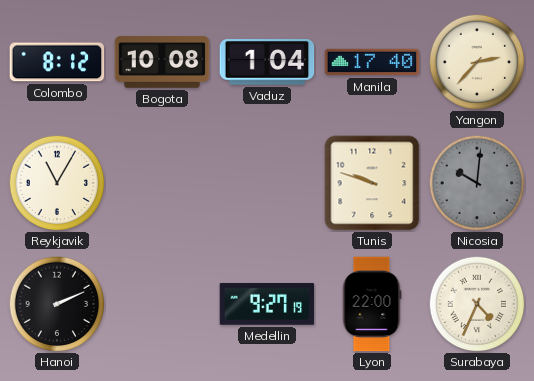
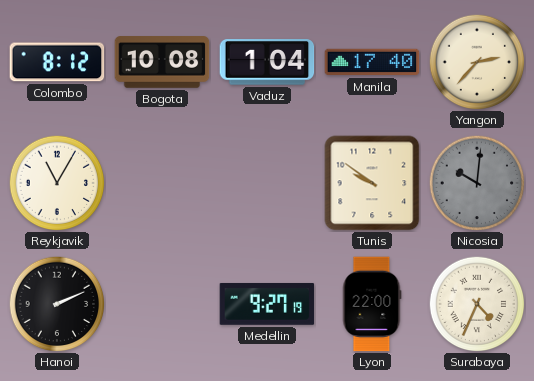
Tunis: 9:48 -> 9:51
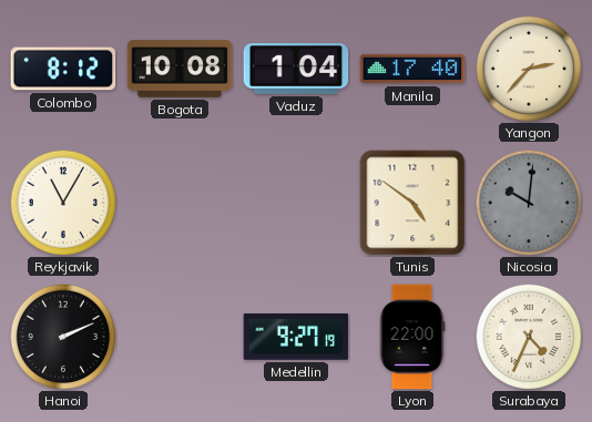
Tunis: 9:51 -> 4:51
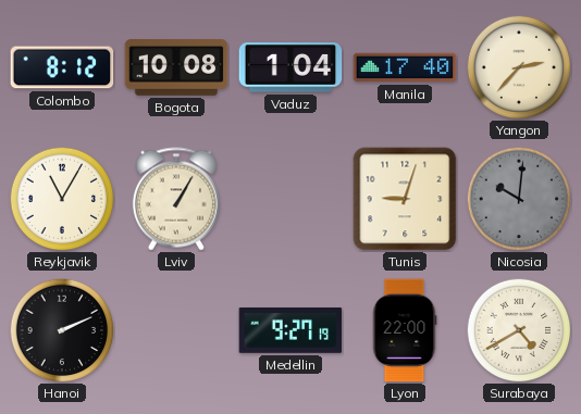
Lviv: none -> 1:05
Tunis: 4:51 -> 9:03
Surabaya: 4:34 -> 4:40
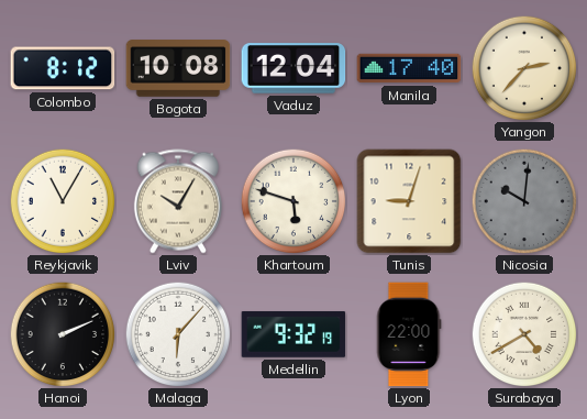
Vaduz: 1:04 -> 12:04
Lviv: 1:05 -> 10:05
Khartoum: none -> 5:48
Malaga: none -> 6:07
Medellin: 9:27 -> 9:32
